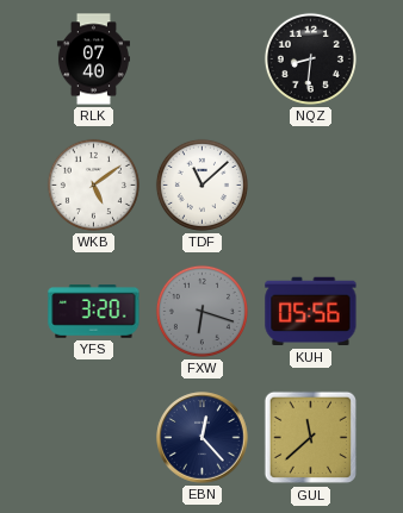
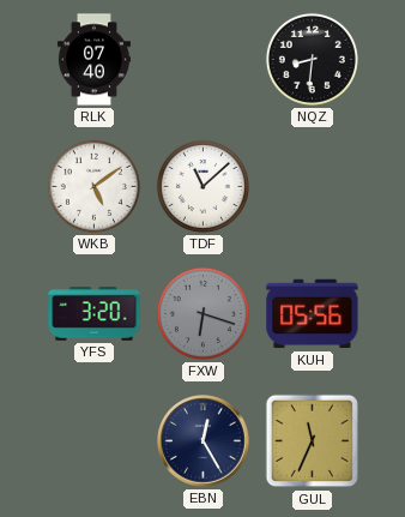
EBN: 12:23 -> 12:25
GUL: 11:38 -> 11:34
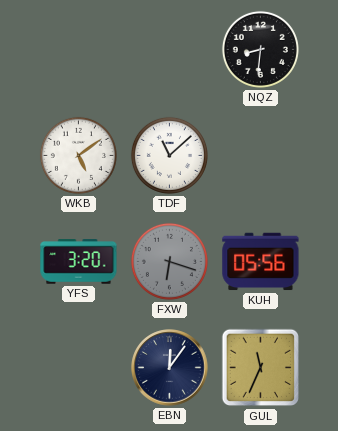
RLK: 07:40 -> none
EBN: 12:25 -> 12:06
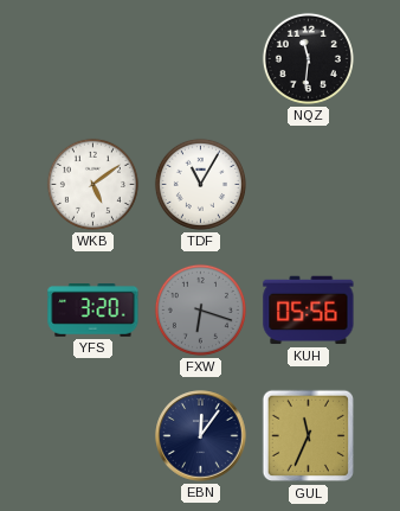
NQZ: 8:31 -> 11:31
TDF: 11:08 -> 11:05
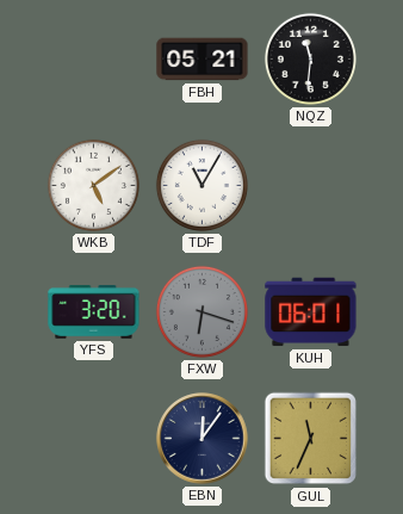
FBH: none -> 05:21
KUH: 05:56 -> 06:01
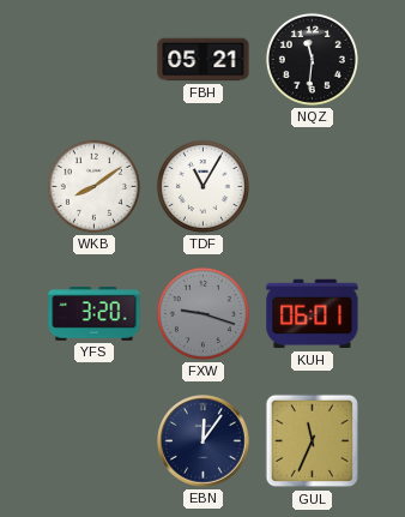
WKB: 5:09 -> 8:09
FXW: 6:18 -> 9:18
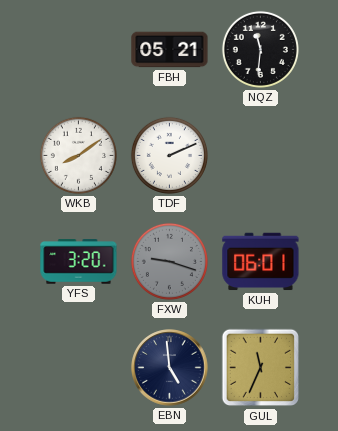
TDF: 11:05 -> 2:11
EBN: 12:06 -> 4:59
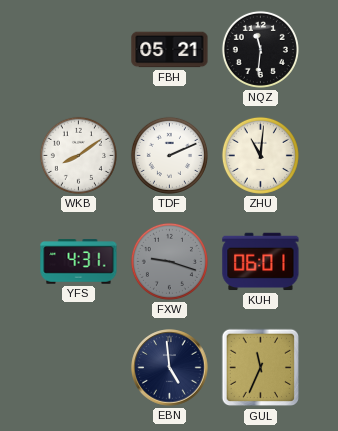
ZHU: none -> 11:01
YFS: 3:20 -> 4:31
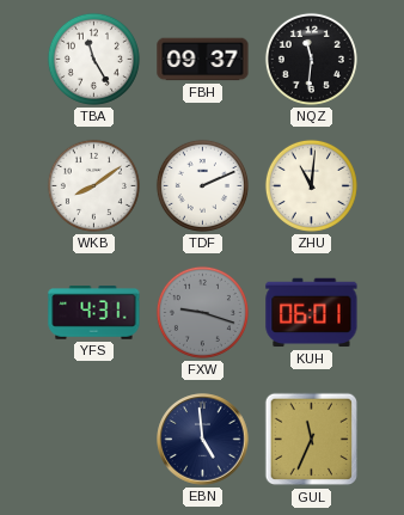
TBA: none -> 11:25
FBH: 05:21 -> 09:37
